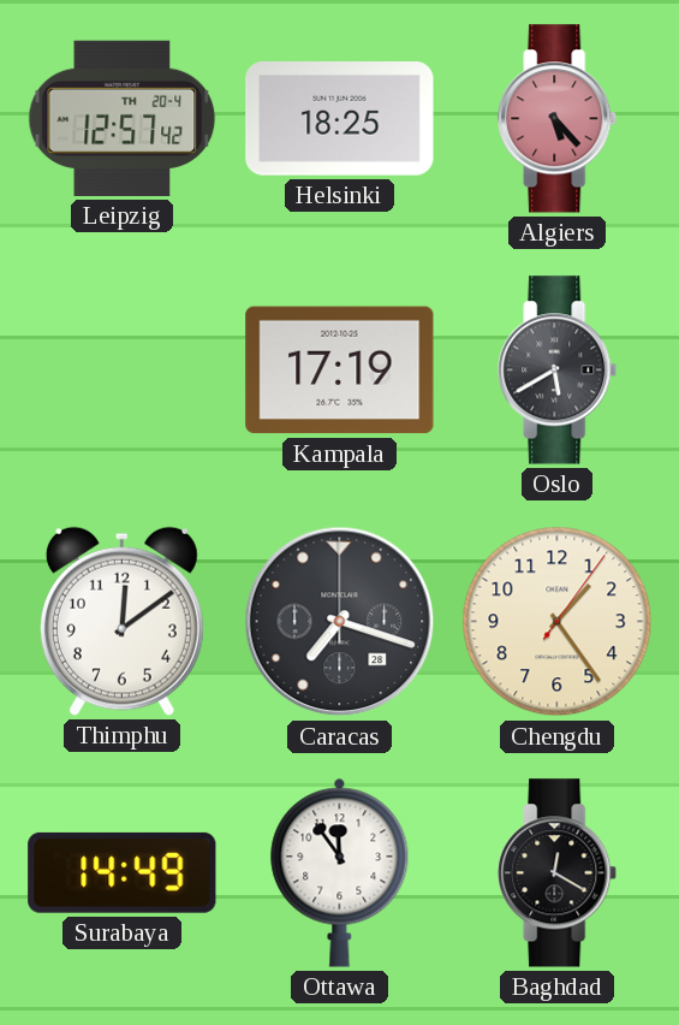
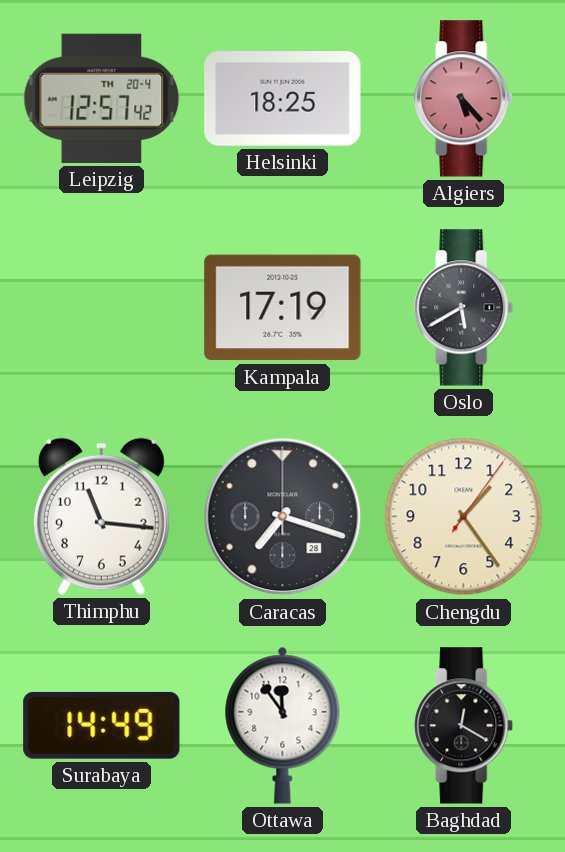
Thimphu: 12:09 -> 11:16
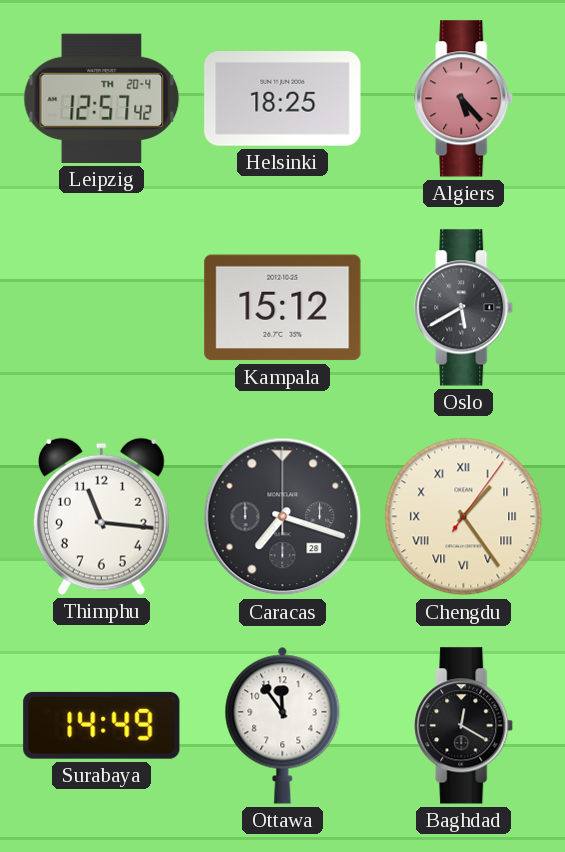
Kampala: 17:19 -> 15:12
Chengdu numerals: Arabic -> Roman
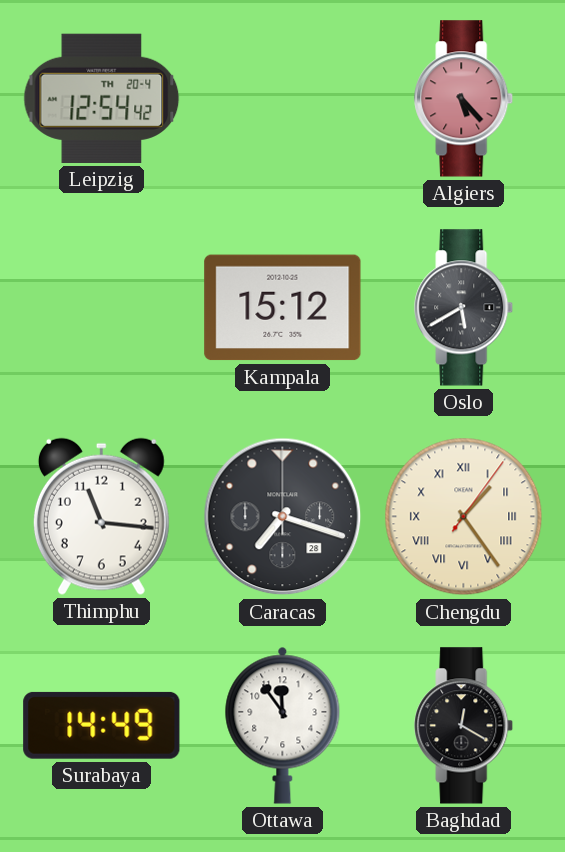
Leipzig: 12:57 -> 12:54
Helsinki: 18:25 -> none
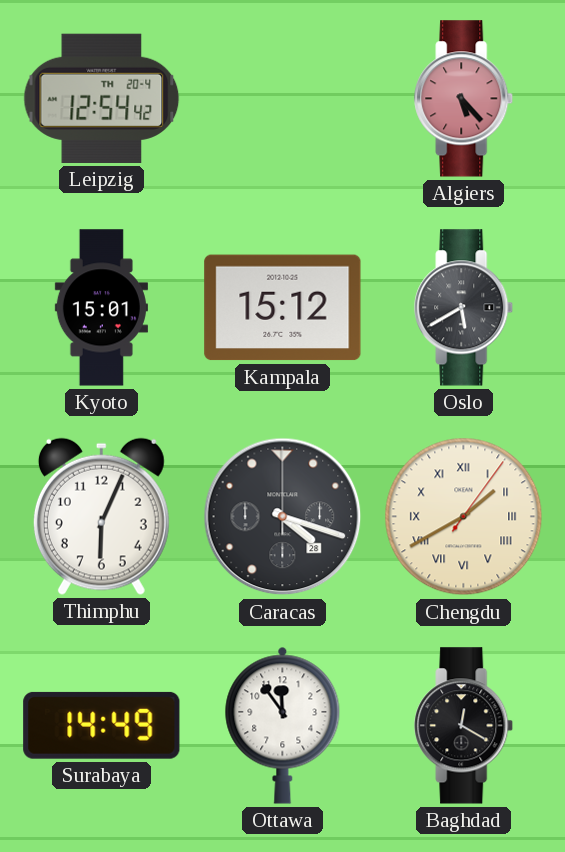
Kyoto: none -> 15:01
Thimphu: 11:16 -> 6:04
Caracas: 7:18 -> 4:18
Chengdu: 1:24 -> 1:40
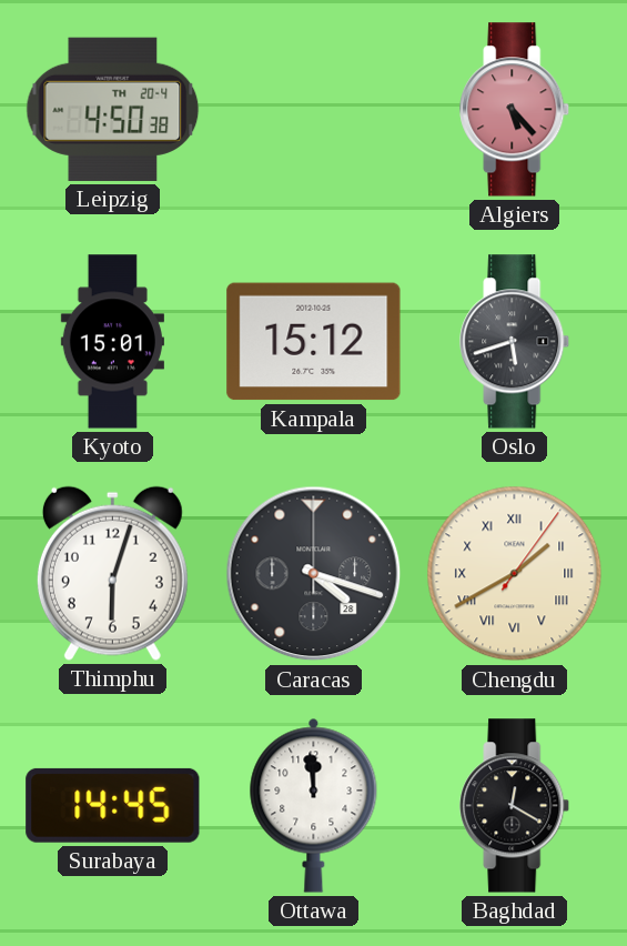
Leipzig: 12:54 -> 4:50
Oslo: 5:40 -> 5:42
Thimphu: 6:04 -> 6:03
Surabaya: 14:49 -> 14:45
Ottawa: 11:54 -> 11:59
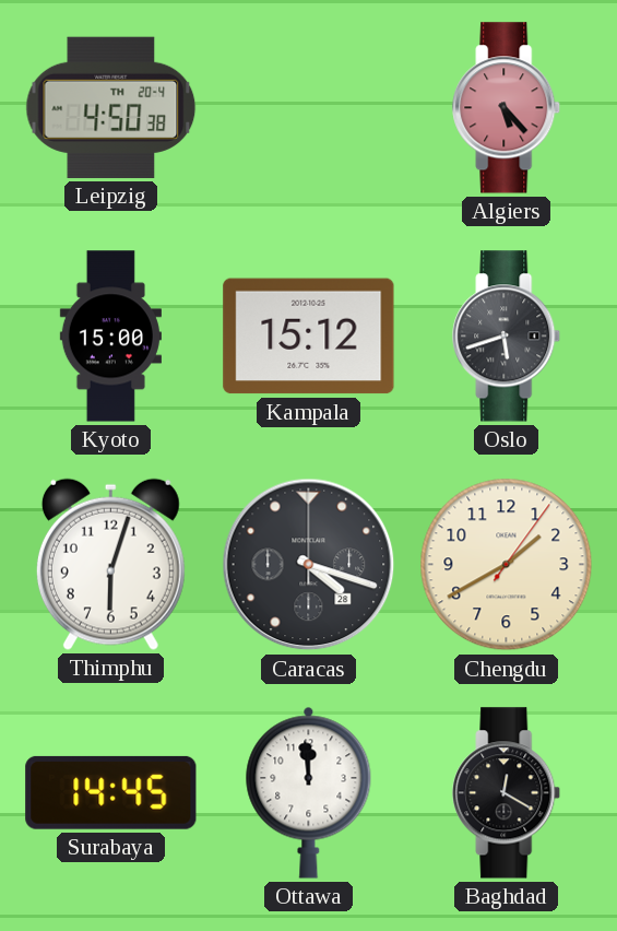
Kyoto: 15:01 -> 15:00
Chengdu numerals: Roman -> Arabic
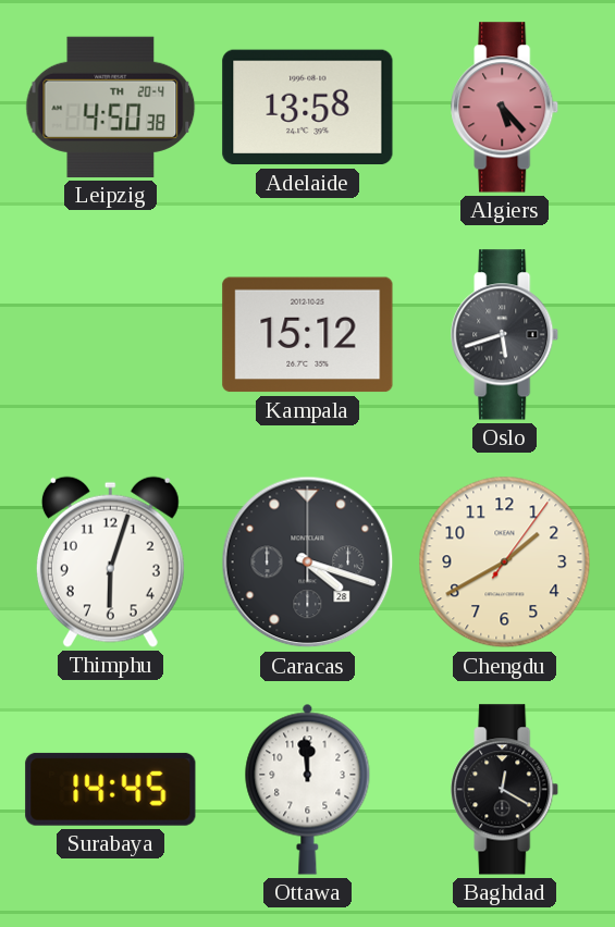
Adelaide: none -> 13:58
Kyoto: 15:00 -> none
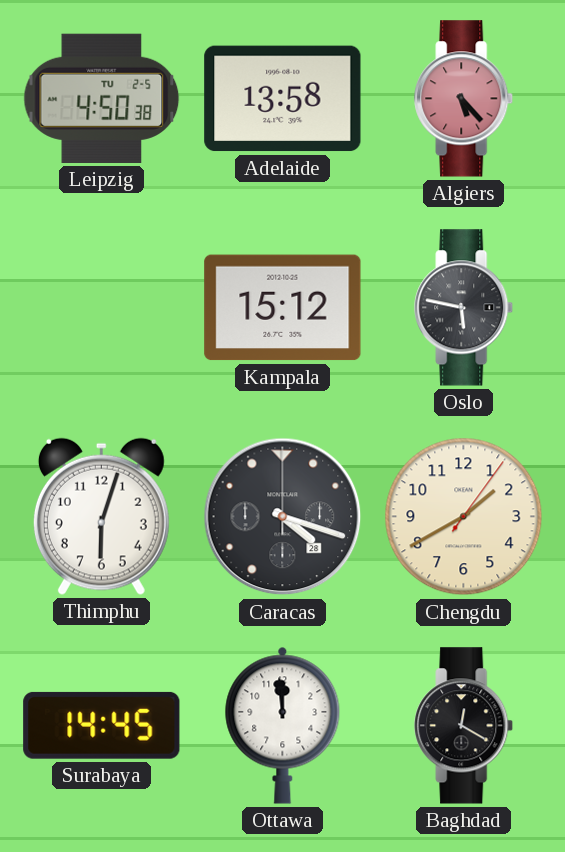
Leipzig date: TH 20-4 -> TU 2-5
Oslo: 5:42 -> 5:47
